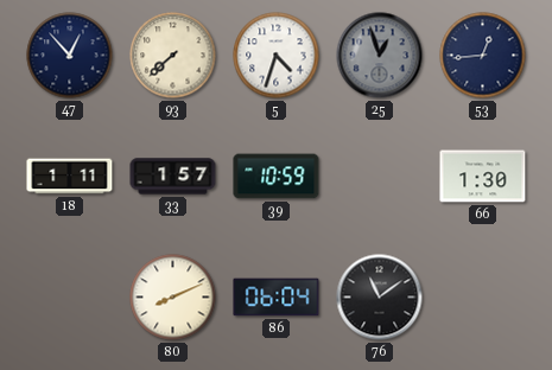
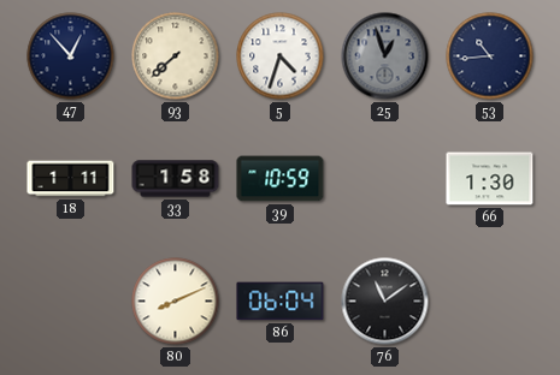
53: 12:44 -> 10:44
33: 1:57 -> 1:58
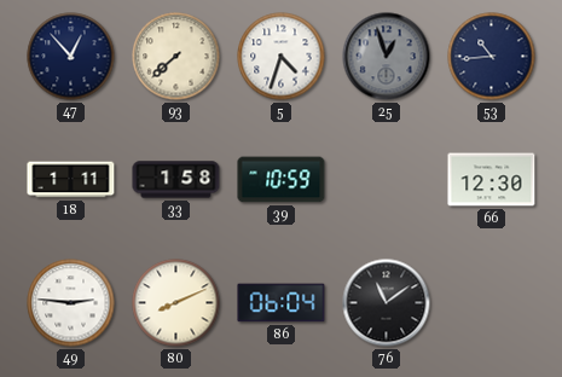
66: 1:30 -> 12:30
49: none -> 2:46
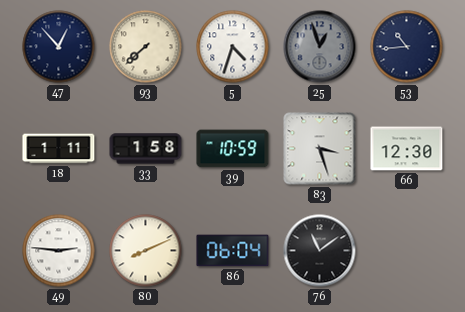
83: none -> 3:27
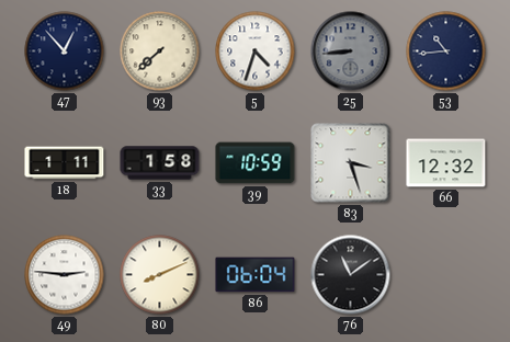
25: 12:57 -> 8:44
66: 12:30 -> 12:32
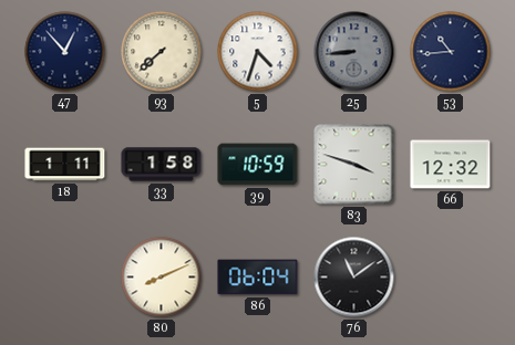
83: 3:27 -> 3:48
49: 2:46 -> none
